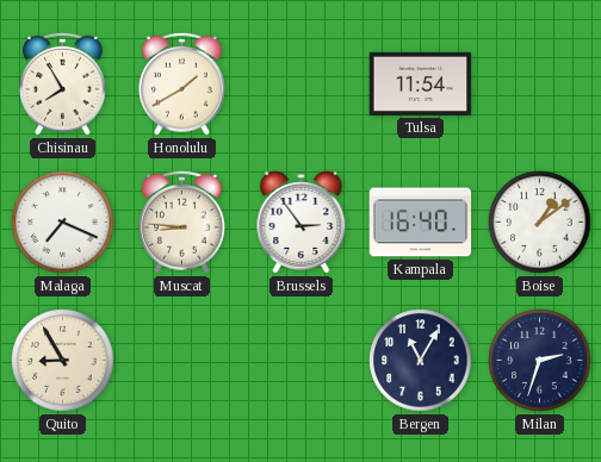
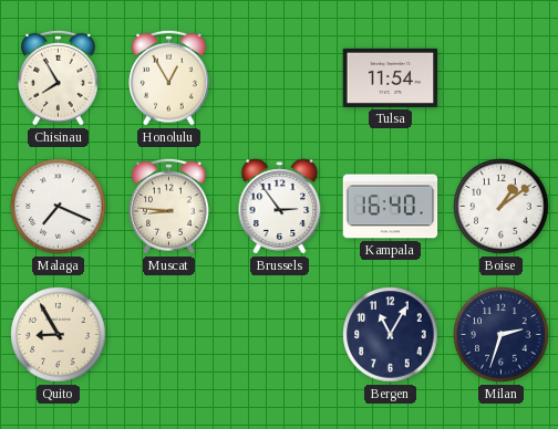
Honolulu: 1:40 -> 12:55
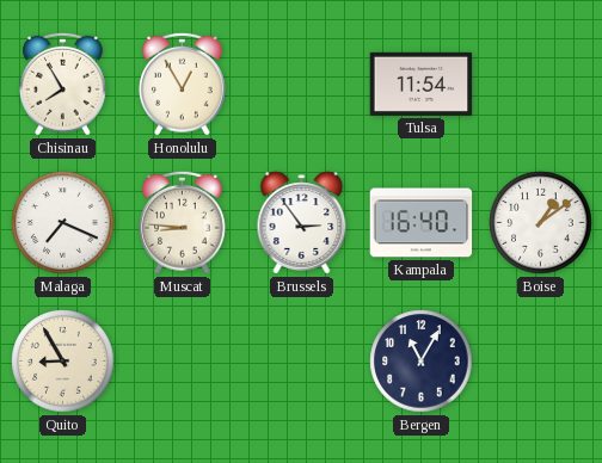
Milan: 2:33 -> none
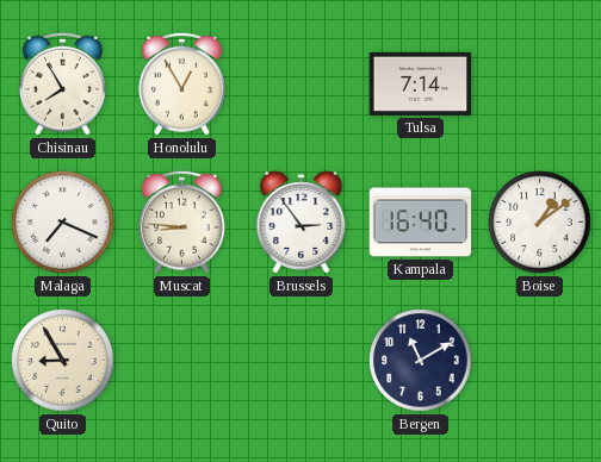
Tulsa: 11:54 -> 7:14
Bergen: 11:05 -> 11:10
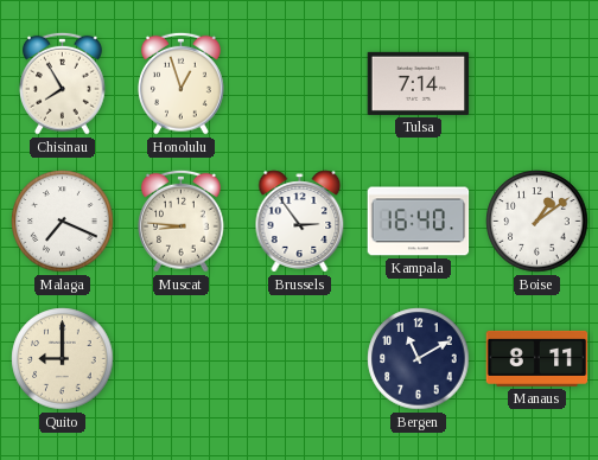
Honolulu: 12:55 -> 12:57
Quito: 8:55 -> 9:00
Manaus: none -> 8:11
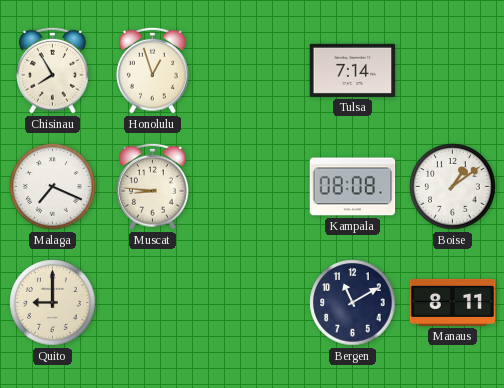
Brussels: 2:54 -> none
Kampala: 16:40 -> 08:08
